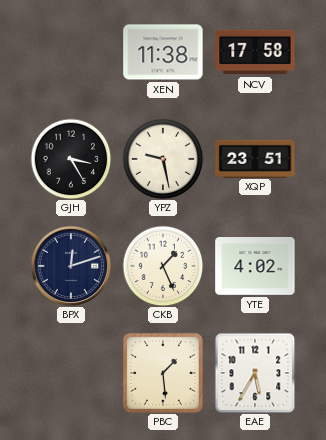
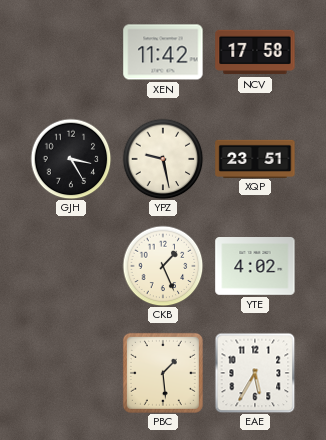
XEN: 11:38 -> 11:42
BPX: 12:12 -> none
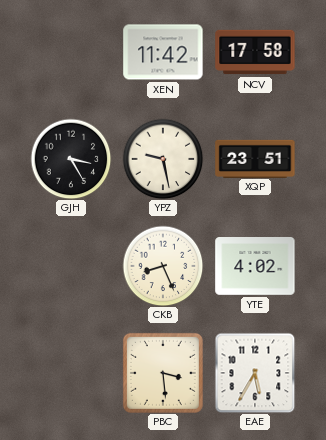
CKB: 1:26 -> 8:26
PBC: 1:29 -> 3:29
